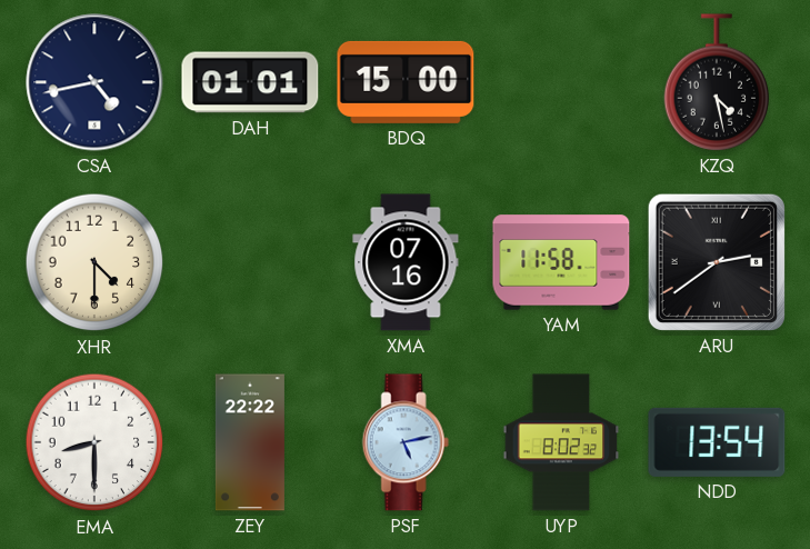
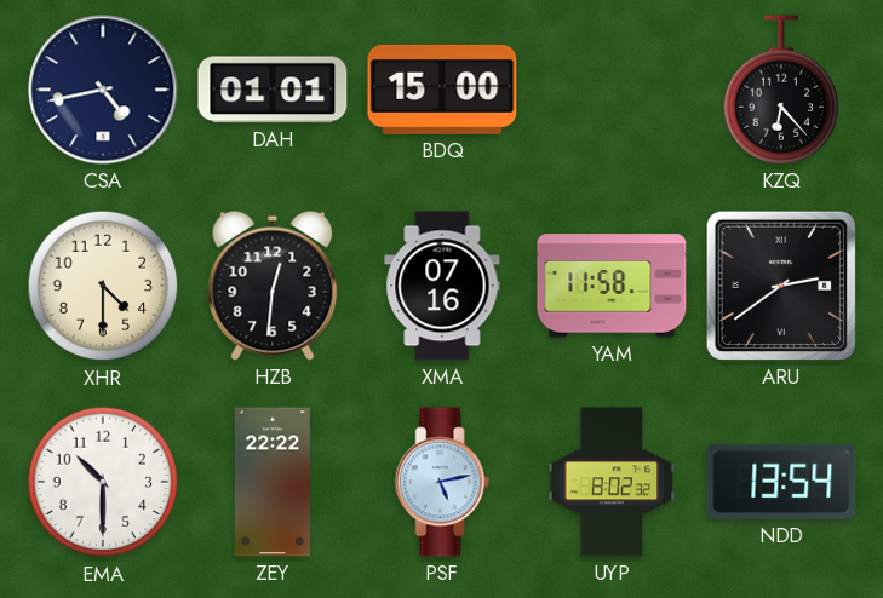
KZQ: 4:28 -> 6:23
HZB: none -> 12:31
EMA: 8:30 -> 10:30
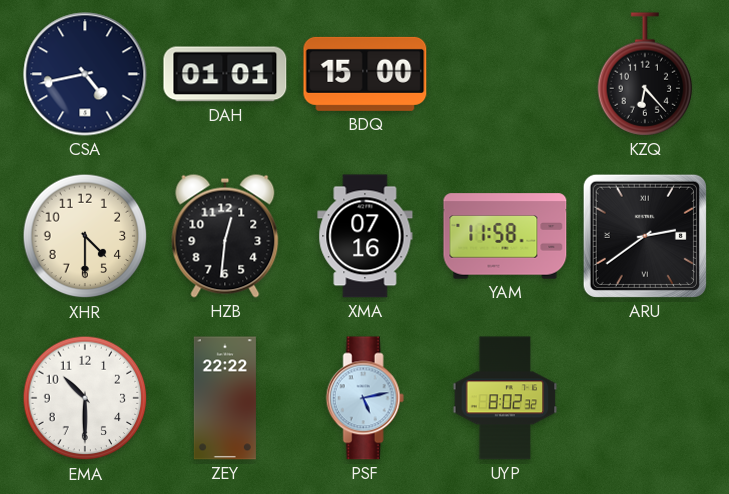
NDD: 13:54 -> none
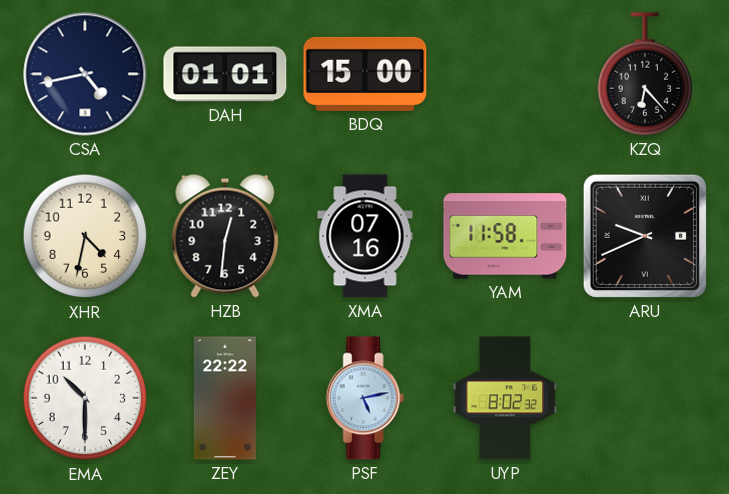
XHR: 4:30 -> 4:32
ARU: 2:39 -> 9:41
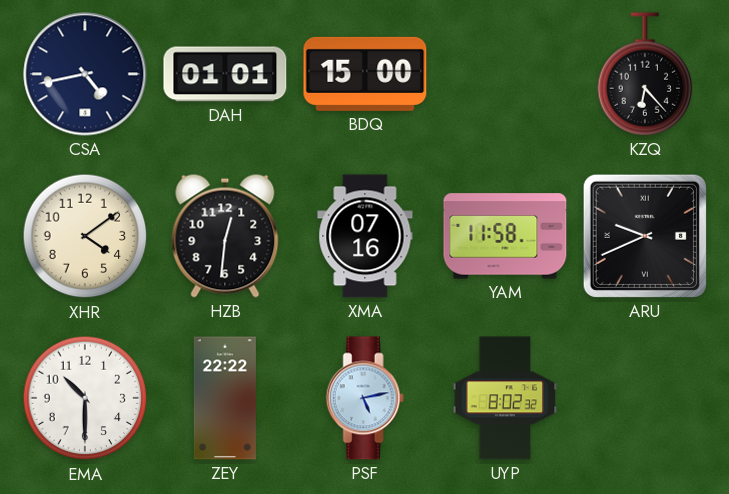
XHR: 4:32 -> 4:09
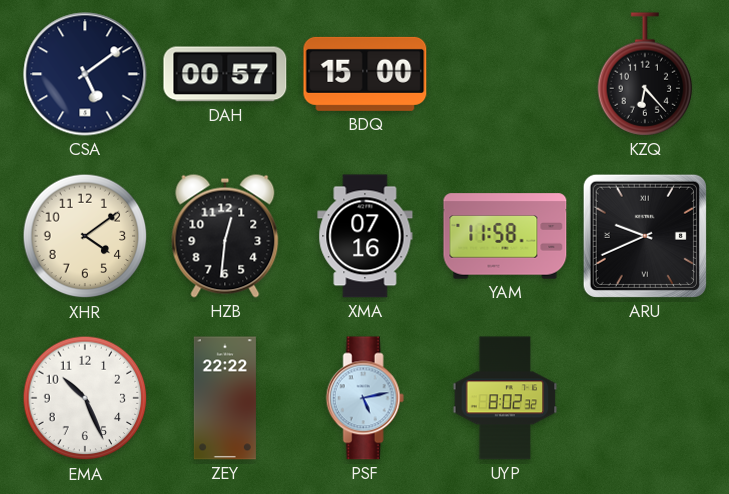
CSA: 4:43 -> 5:09
DAH: 01:01 -> 00:57
EMA: 10:30 -> 10:26
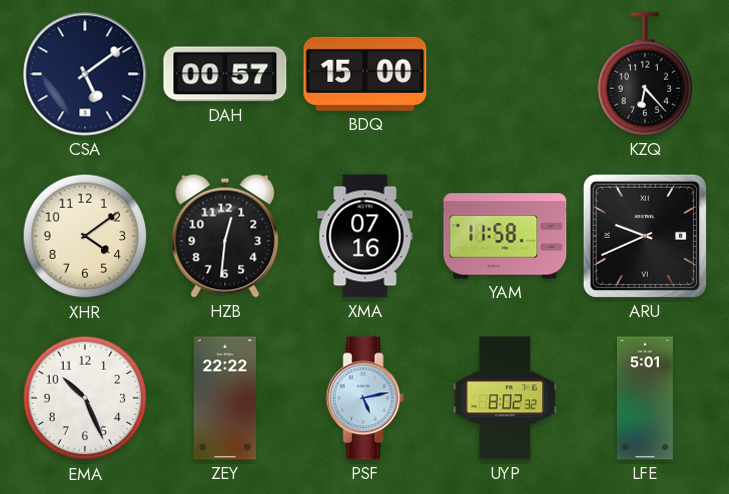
LFE: none -> 5:01
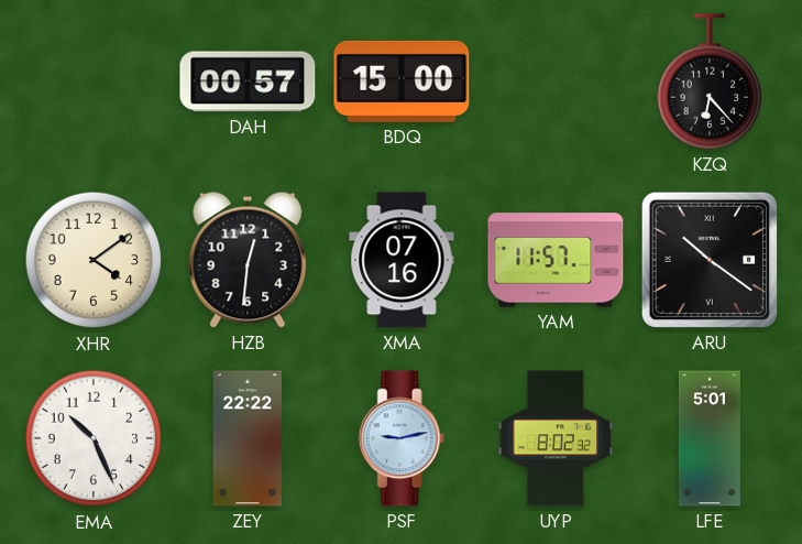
CSA: 5:09 -> none
YAM: 11:58 -> 11:57
ARU: 9:41 -> 10:21
PSF: 5:13 -> 9:13
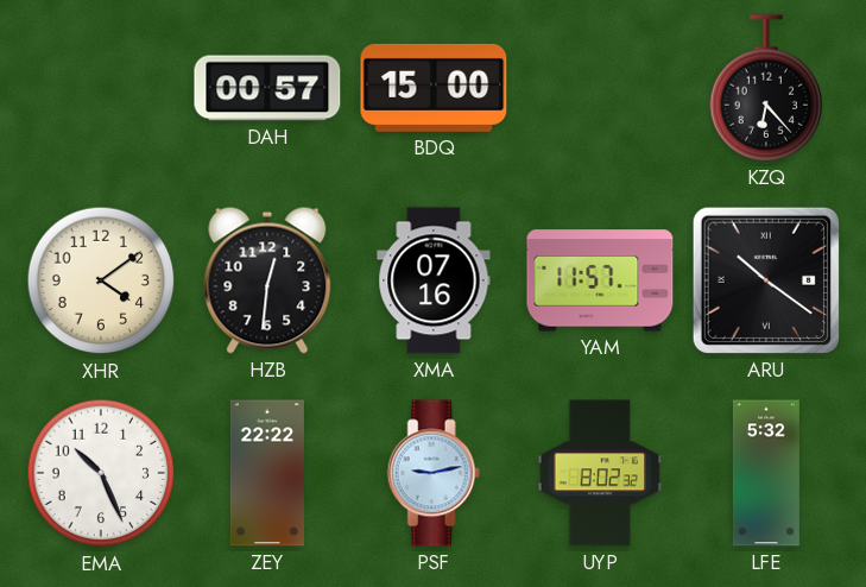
LFE: 5:01 -> 5:32
